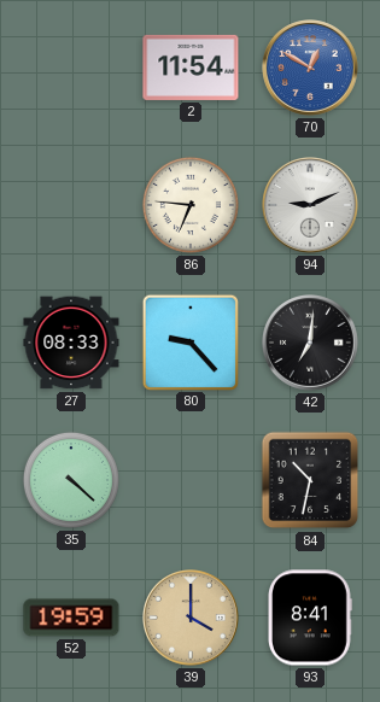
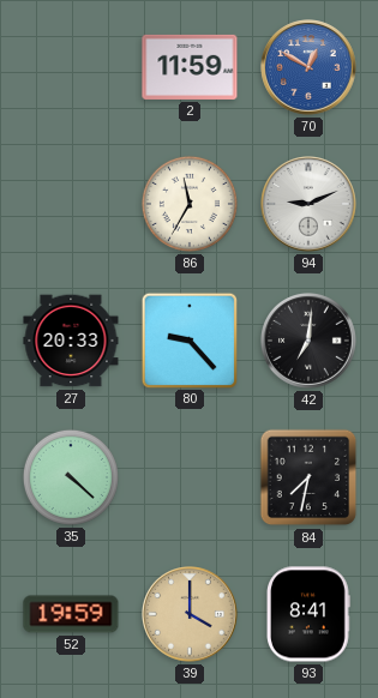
2: 11:54 -> 11:59
86: 6:46 -> 11:35
27: 08:33 -> 20:33
84: 10:32 -> 7:32
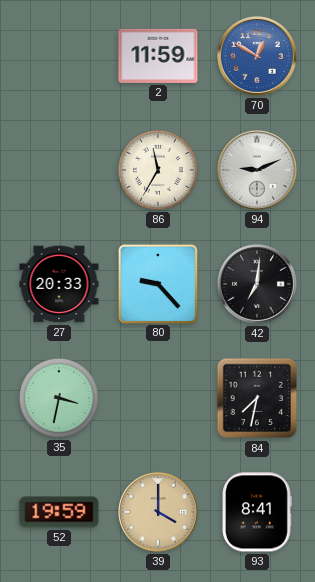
35: 4:22 -> 3:32
